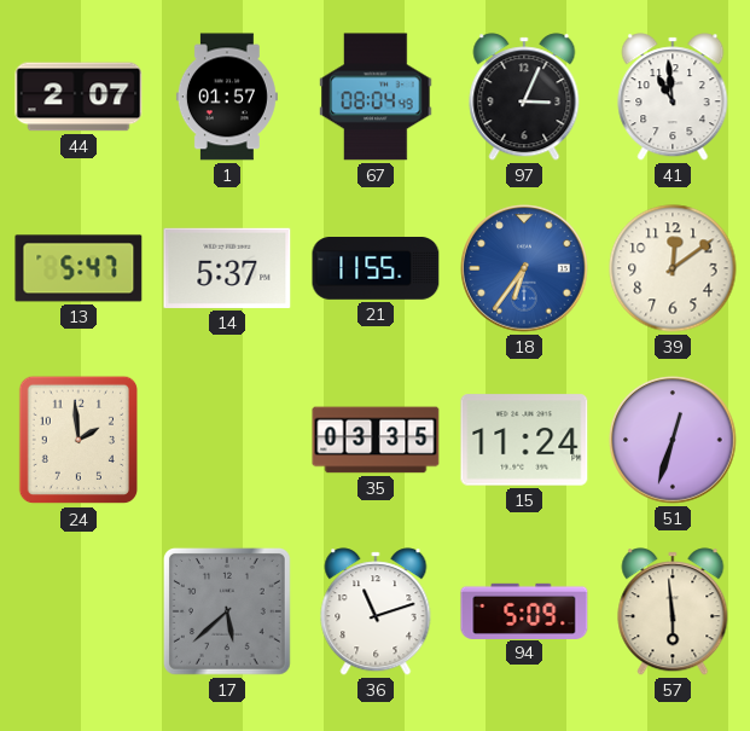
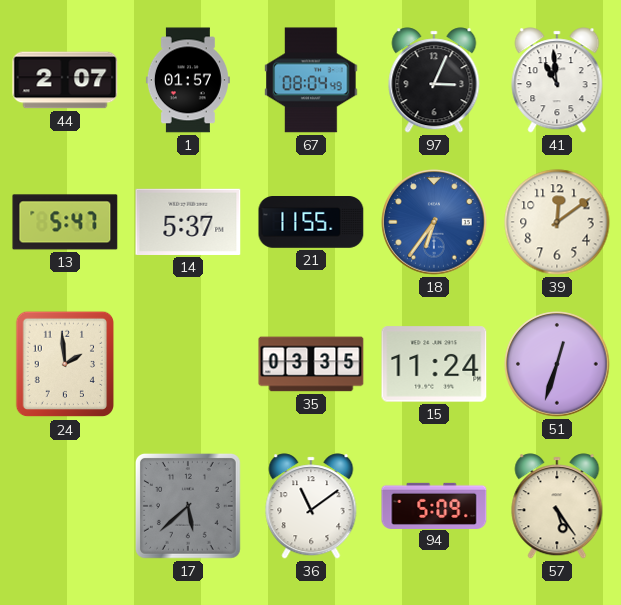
36: 11:12 -> 11:09
57: 5:59 -> 5:24
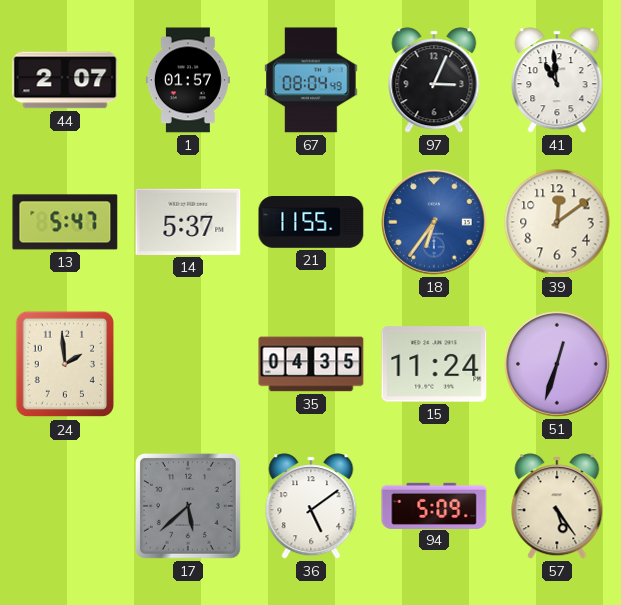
35: 03:35 -> 04:35
36: 11:09 -> 5:09
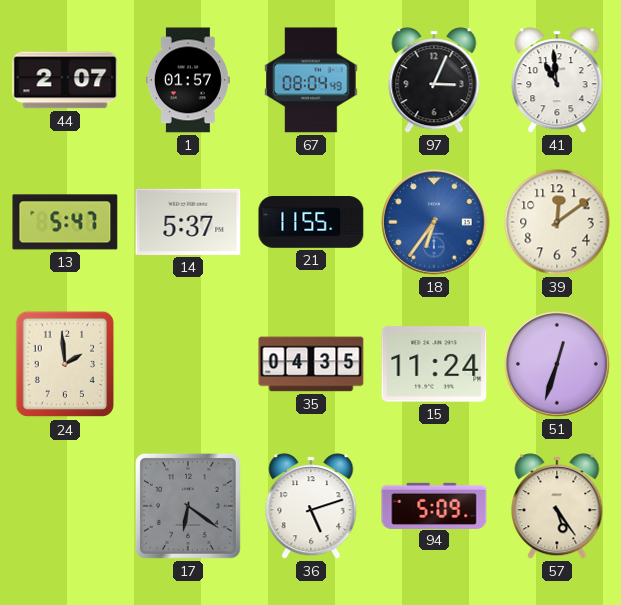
17: 5:38 -> 6:21
36: 5:09 -> 5:12
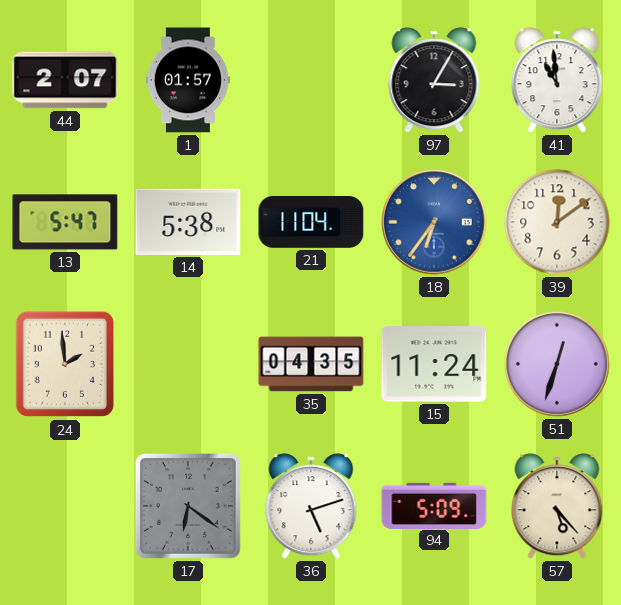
67: 08:04 -> none
97: 3:04 -> 3:05
14: 5:37 -> 5:38
21: 11:55 -> 11:04
57: 5:24 -> 5:23
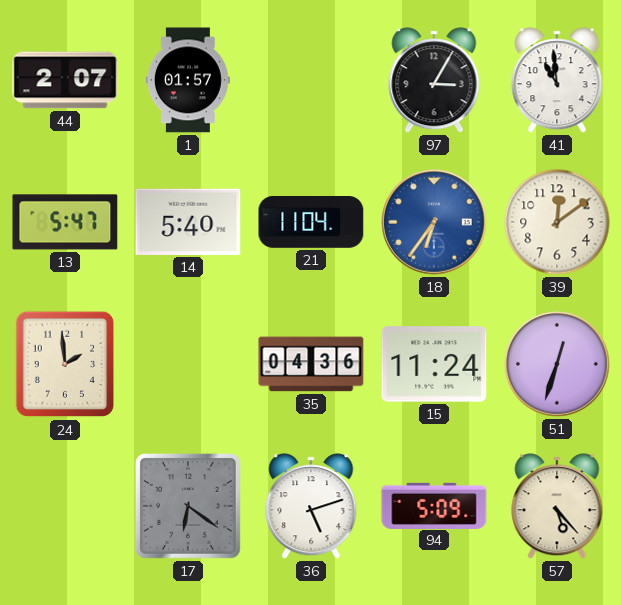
14: 5:38 -> 5:40
35: 04:35 -> 04:36
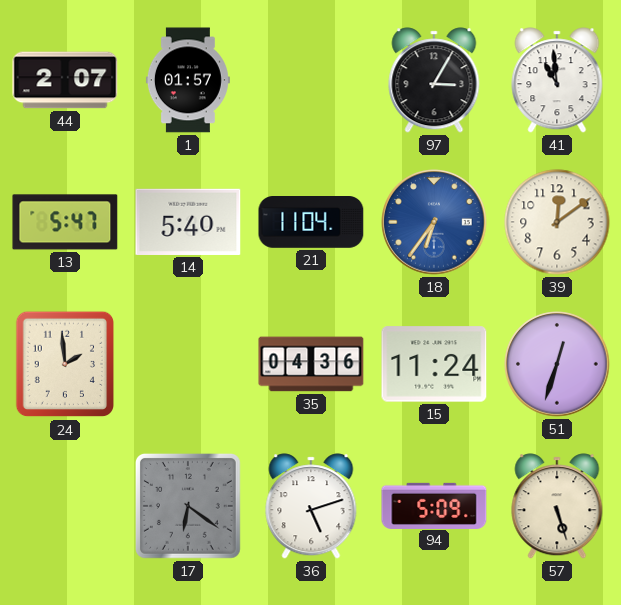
57: 5:23 -> 5:27
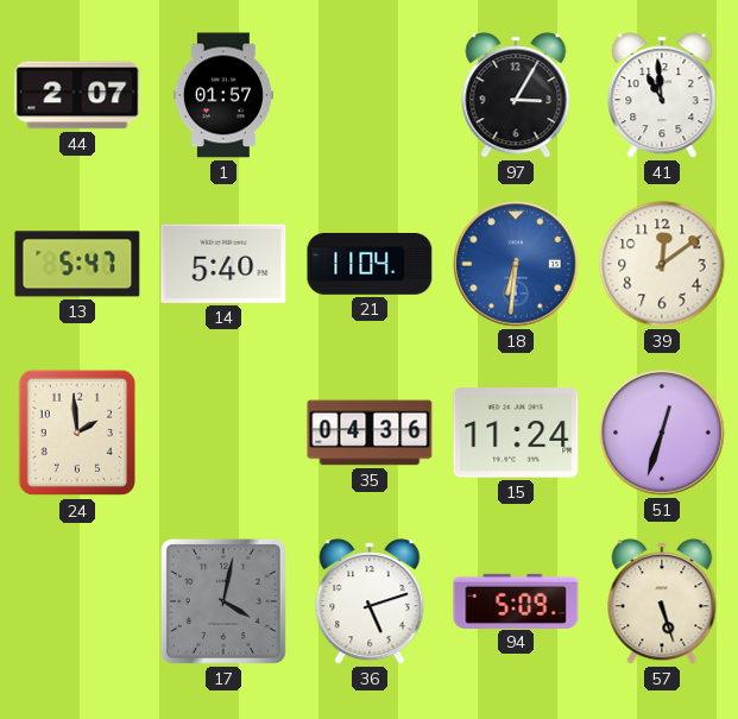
18: 6:36 -> 6:31
17: 6:21 -> 4:02
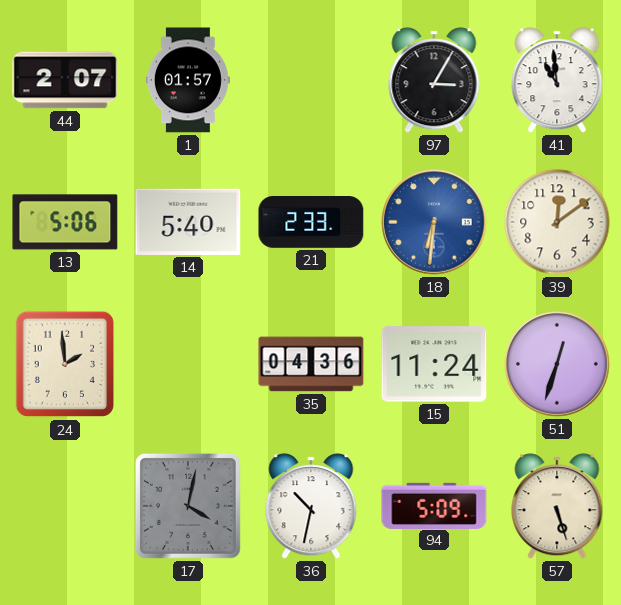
13: 5:47 -> 5:06
21: 11:04 -> 2:33
36: 5:12 -> 10:32
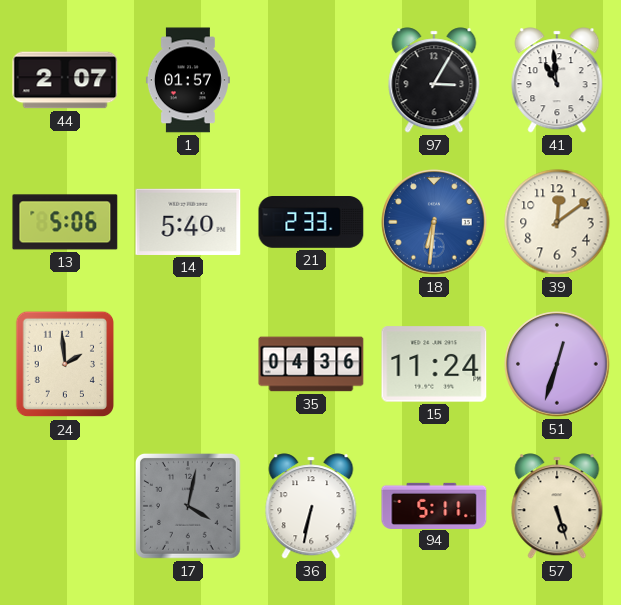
36: 10:32 -> 6:32
94: 5:09 -> 5:11
